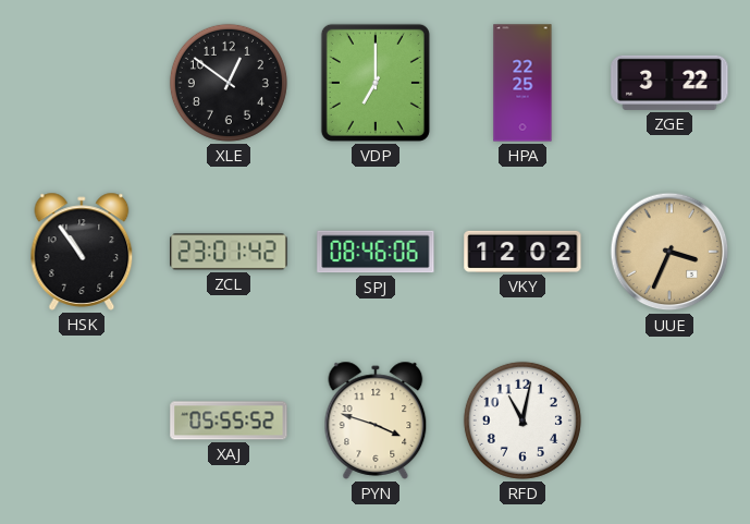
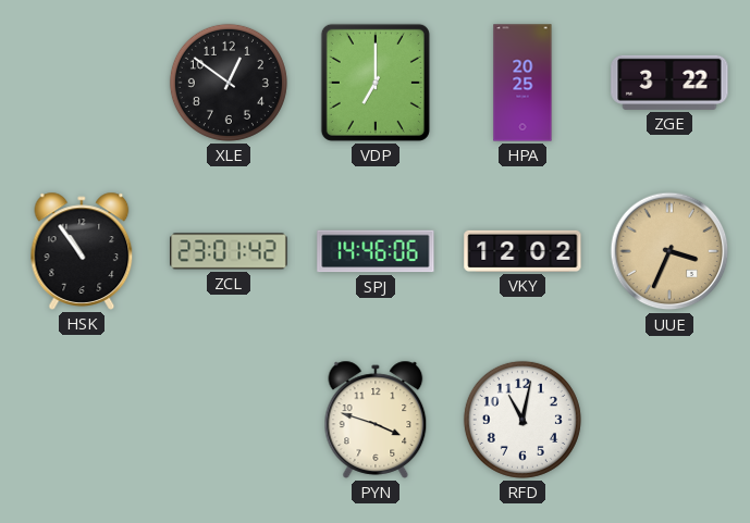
HPA: 22:25 -> 20:25
SPJ: 08:46 -> 14:46
XAJ: 05:55 -> none
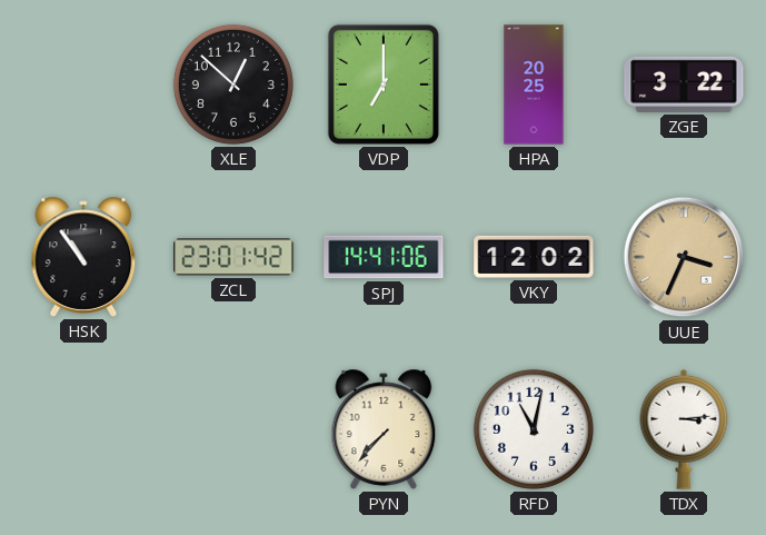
XLE: 12:51 -> 12:52
SPJ: 14:46 -> 14:41
PYN: 3:48 -> 7:37
TDX: none -> 3:14
